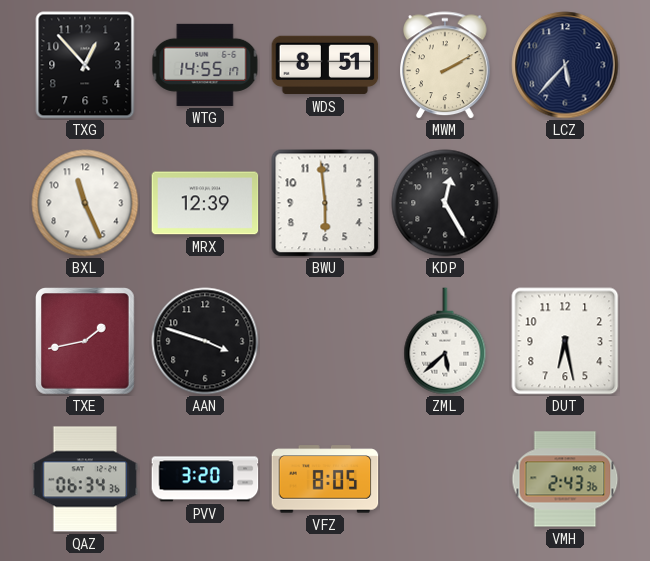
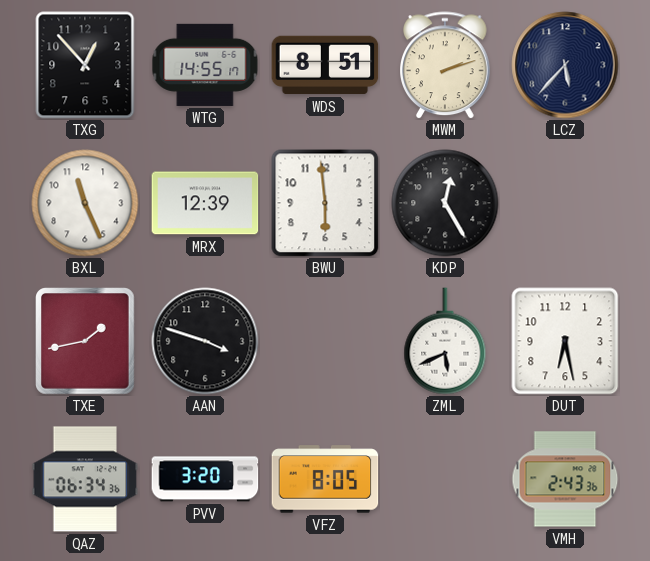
MWM: 2:10 -> 2:12
ZML: 5:38 -> 5:41
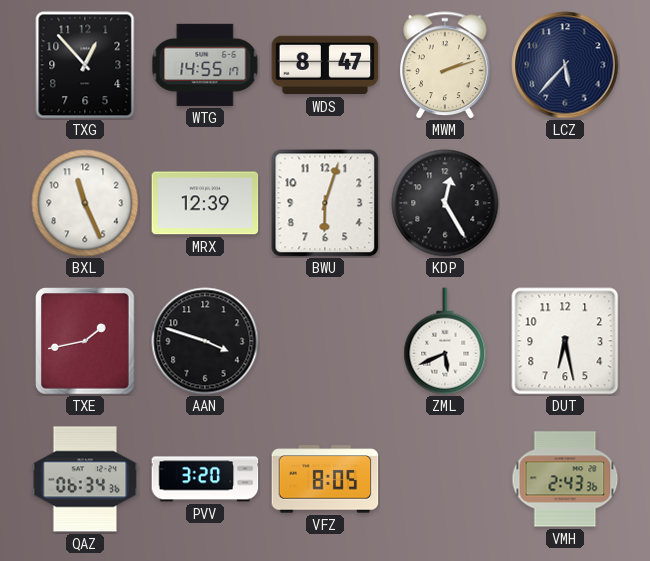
WDS: 8:51 -> 8:47
BWU: 5:59 -> 6:03
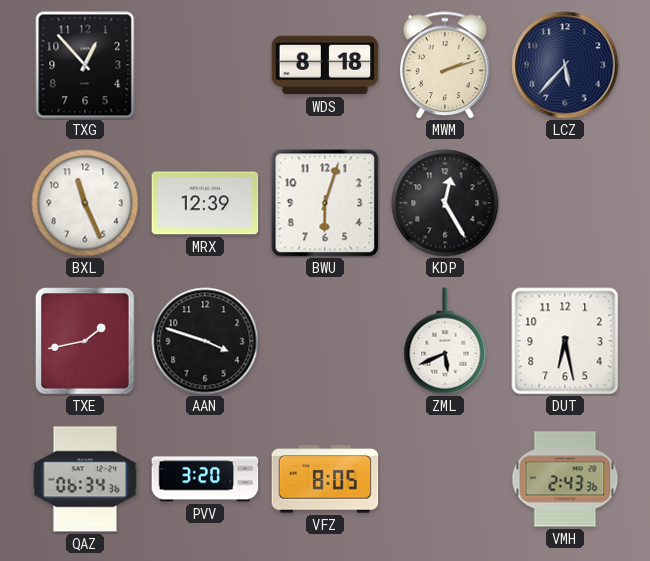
WTG: 14:55 -> none
WDS: 8:47 -> 8:18
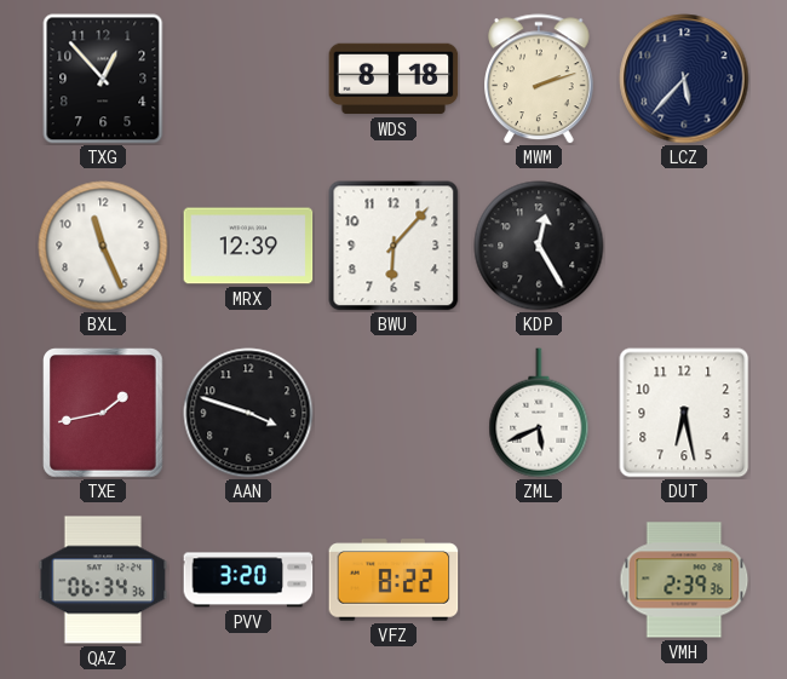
BWU: 6:03 -> 6:07
VFZ: 8:05 -> 8:22
VMH: 2:43 -> 2:39
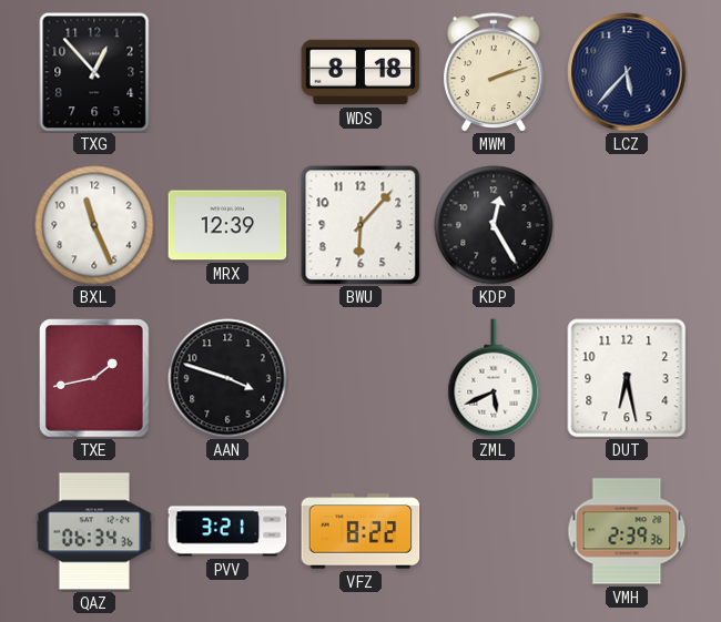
PVV: 3:20 -> 3:21
